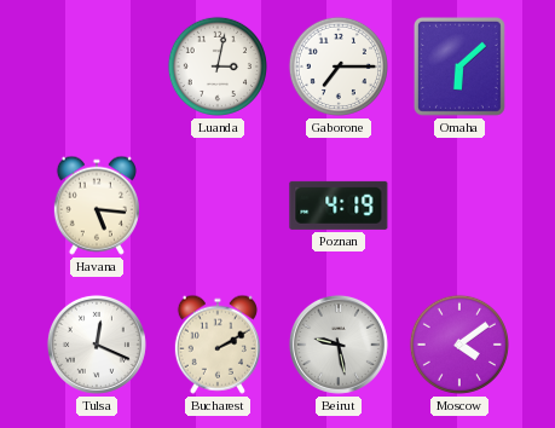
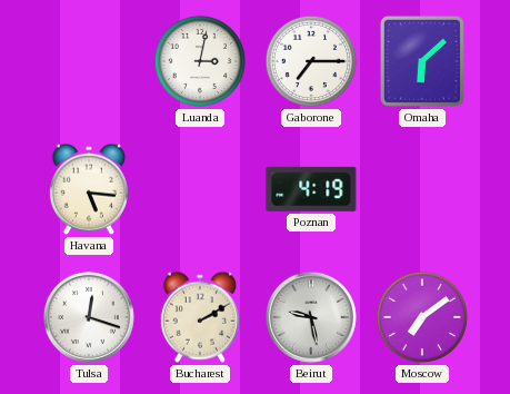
Tulsa: 12:19 -> 12:18
Moscow: 4:09 -> 7:09
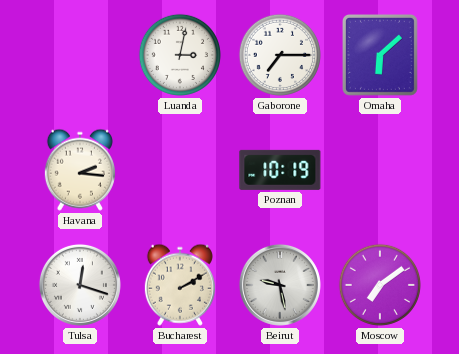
Havana: 5:16 -> 2:16
Poznan: 4:19 -> 10:19
